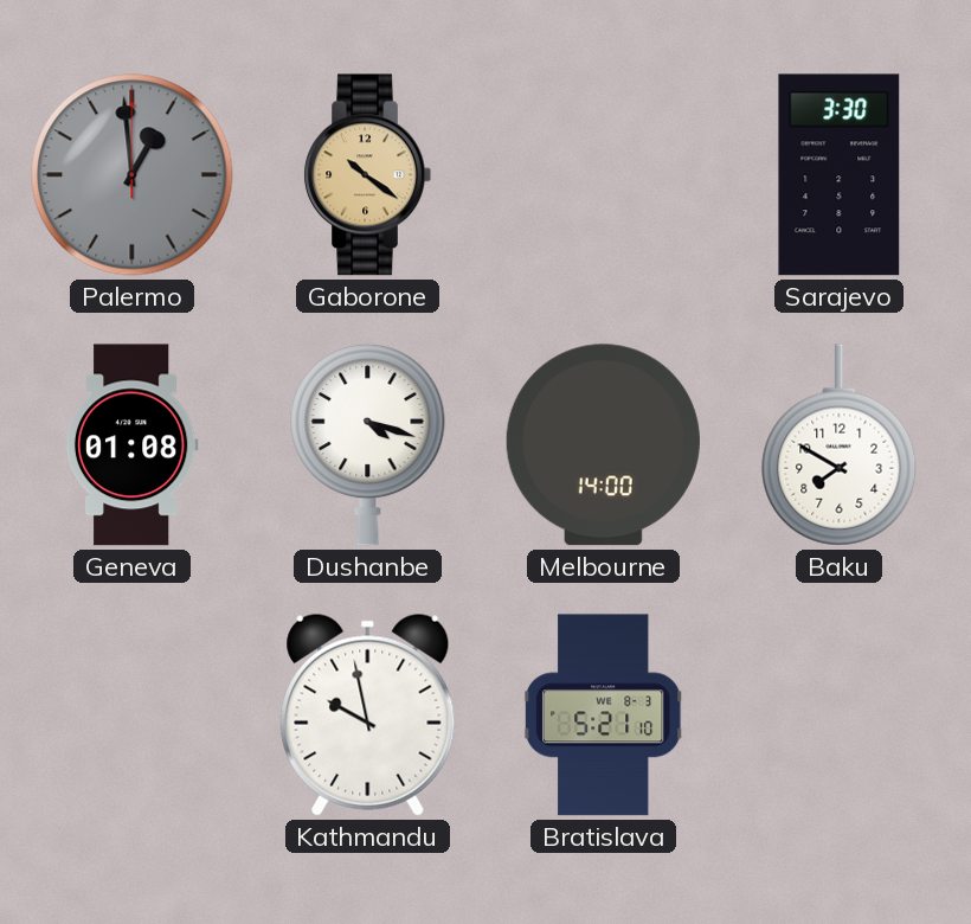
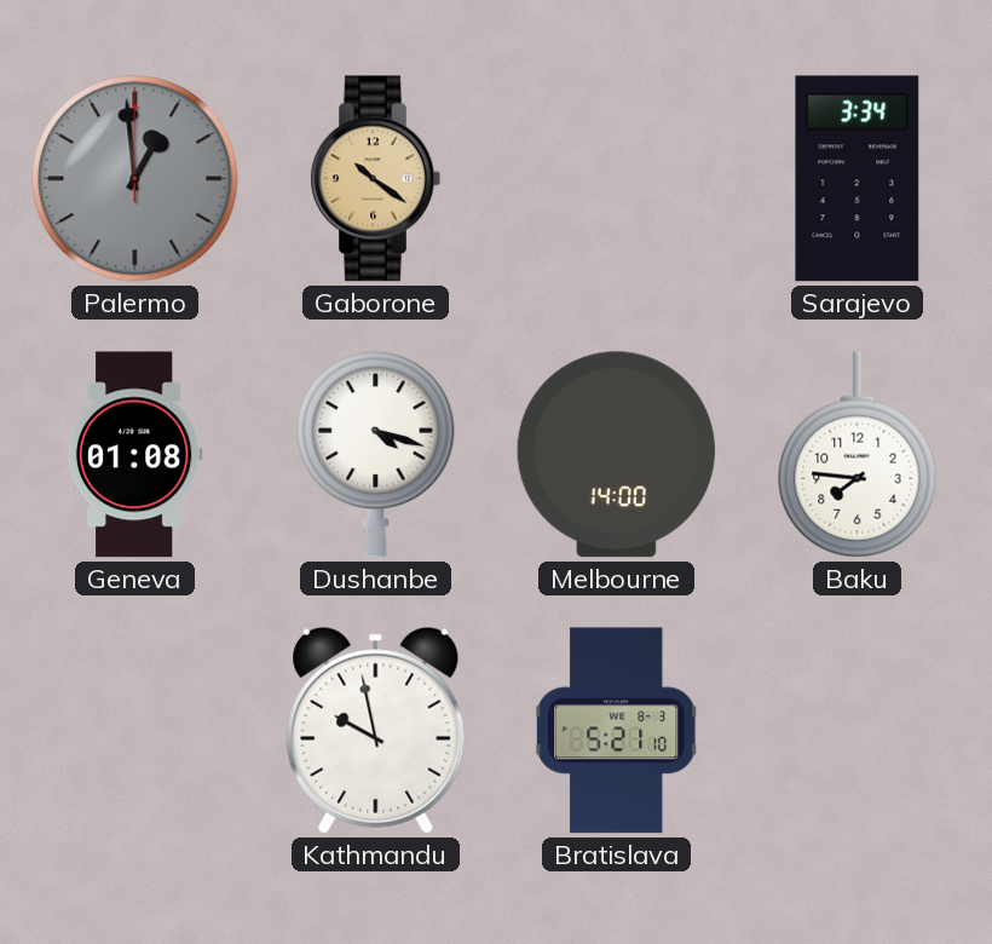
Sarajevo: 3:30 -> 3:34
Baku: 7:50 -> 7:46
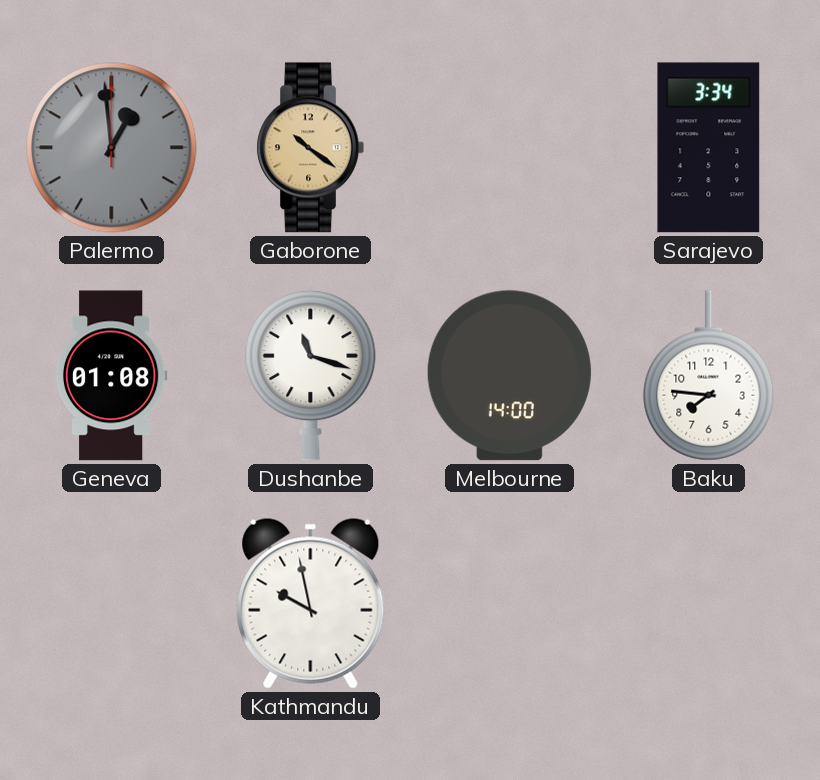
Dushanbe: 4:18 -> 11:18
Bratislava: 5:21 -> none
